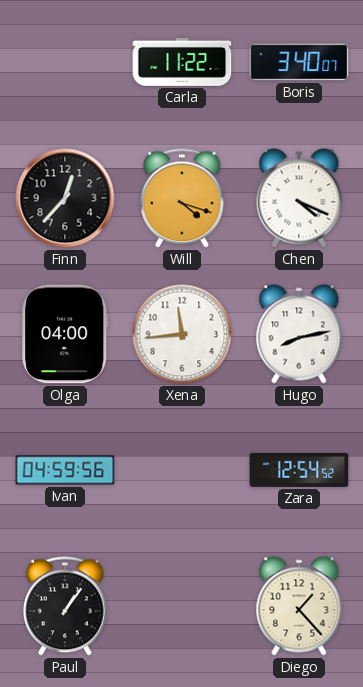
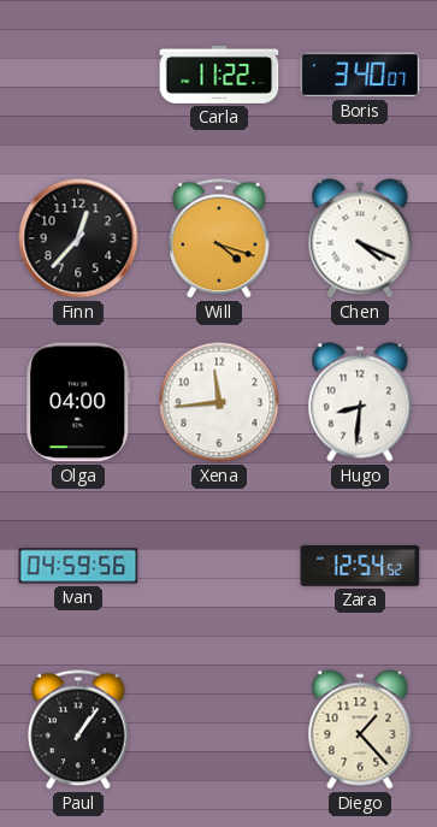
Hugo: 8:13 -> 8:31
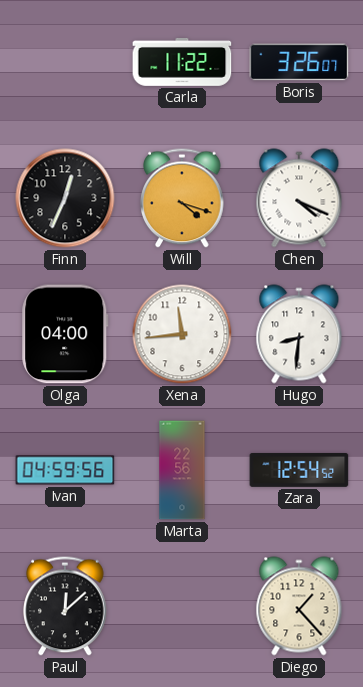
Boris: 3:40 -> 3:26
Finn: 12:37 -> 12:34
Marta: none -> 22:56
Paul: 1:06 -> 12:08
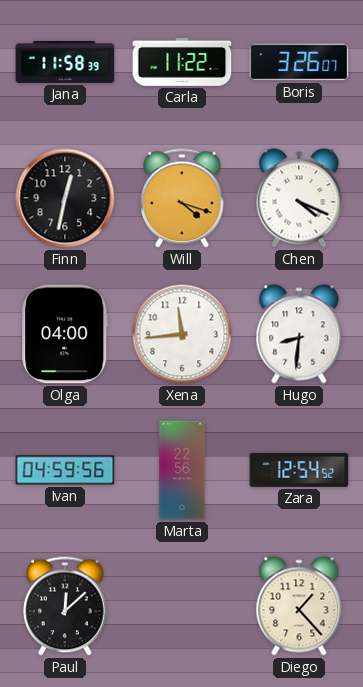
Jana: none -> 11:58
Finn: 12:34 -> 12:32
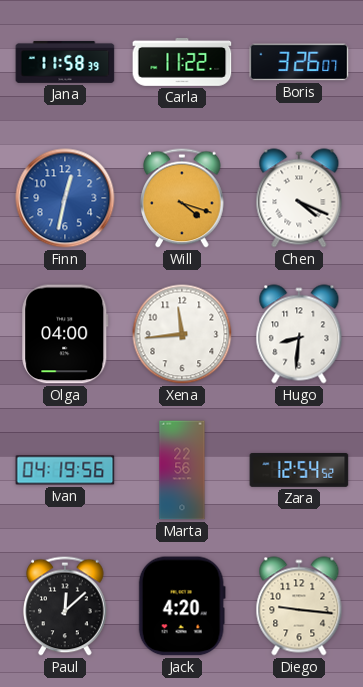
Finn dial: black -> blue
Ivan: 04:59 -> 04:19
Jack: none -> 4:20
Diego: 1:23 -> 9:16
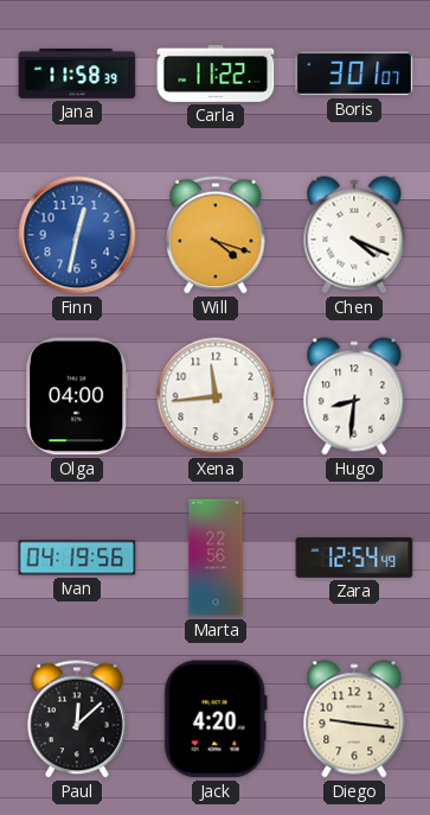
Boris: 3:26 -> 3:01
Zara: 12:54:52 -> 12:54:49
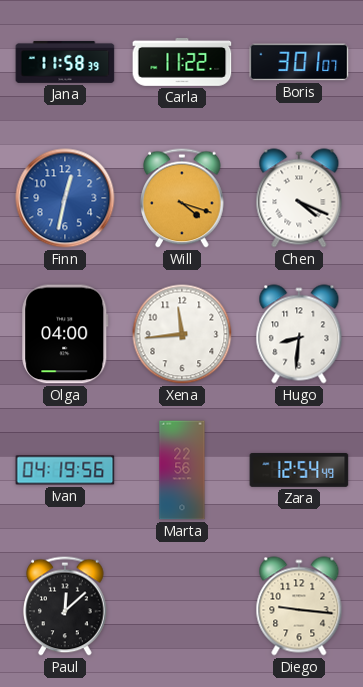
Jack: 4:20 -> none
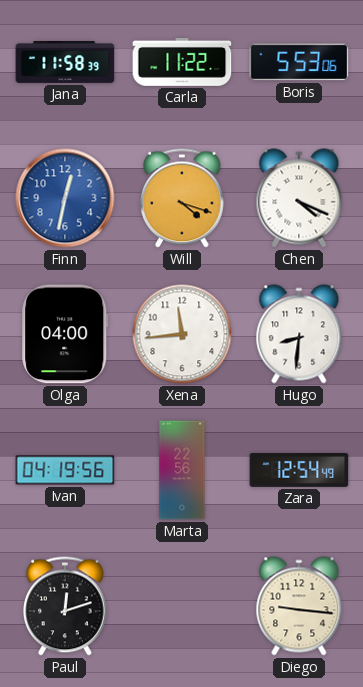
Boris: 3:01 -> 5:53
Paul: 12:08 -> 12:12
